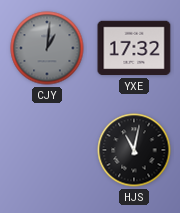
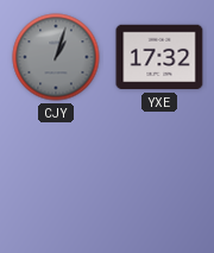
CJY: 1:01 -> 1:03
HJS: 11:02 -> none
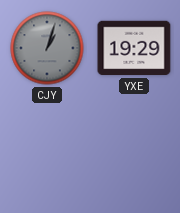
YXE: 17:32 -> 19:29
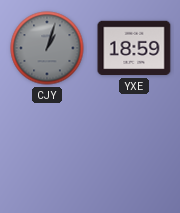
YXE: 19:29 -> 18:59
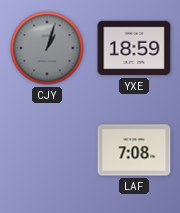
LAF: none -> 7:08
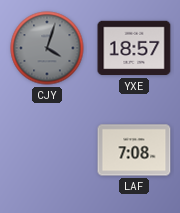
CJY: 1:03 -> 4:03
YXE: 18:59 -> 18:57
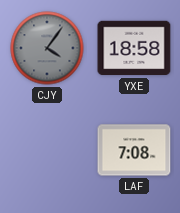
CJY: 4:03 -> 4:06
YXE: 18:57 -> 18:58
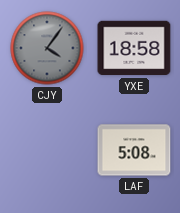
LAF: 7:08 -> 5:08
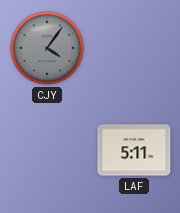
YXE: 18:58 -> none
LAF: 5:08 -> 5:11
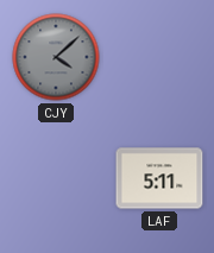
CJY: 4:06 -> 4:08
